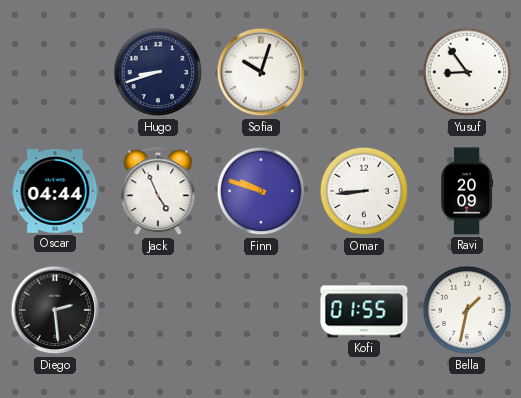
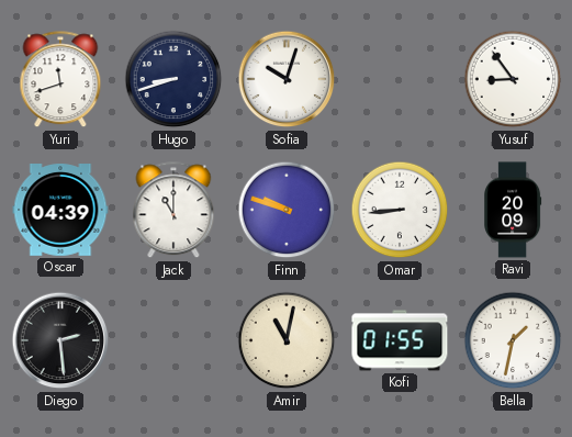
Yuri: none -> 11:42
Oscar: 04:44 -> 04:39
Jack: 4:56 -> 11:00
Amir: none -> 11:02
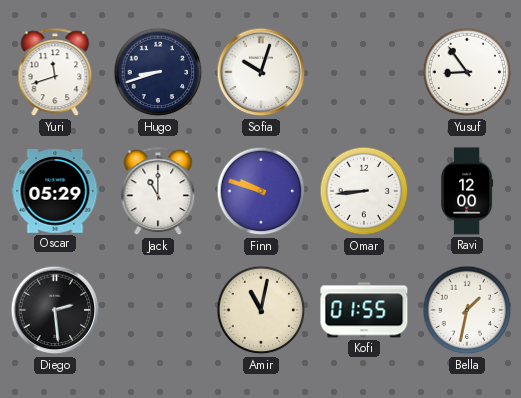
Oscar: 04:39 -> 05:29
Ravi: 20:09 -> 12:00
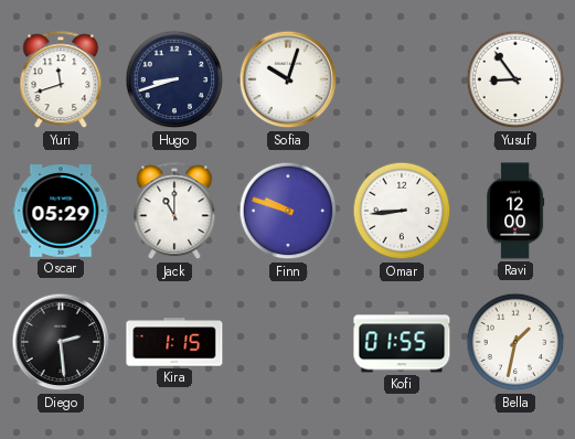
Kira: none -> 1:15
Amir: 11:02 -> none
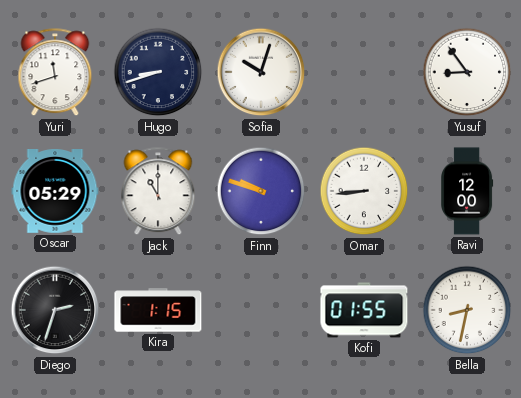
Diego: 2:29 -> 2:33
Bella: 1:32 -> 8:32
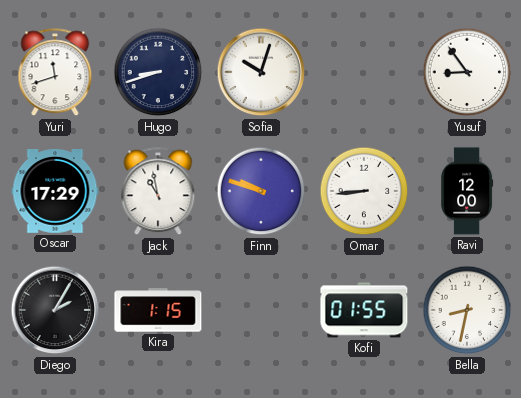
Oscar: 05:29 -> 17:29
Jack: 11:00 -> 10:58
Diego: 2:33 -> 2:05
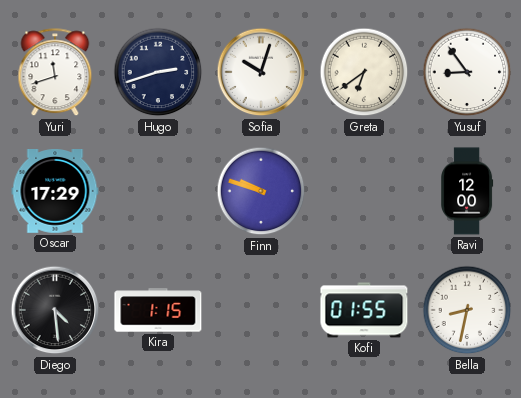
Hugo: 8:42 -> 2:42
Greta: none -> 6:39
Jack: 10:58 -> none
Omar: 8:44 -> none
Diego: 2:05 -> 4:29
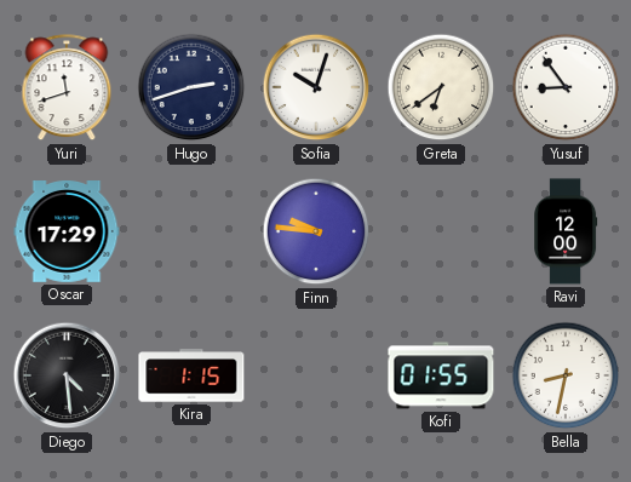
Finn: 9:48 -> 9:46
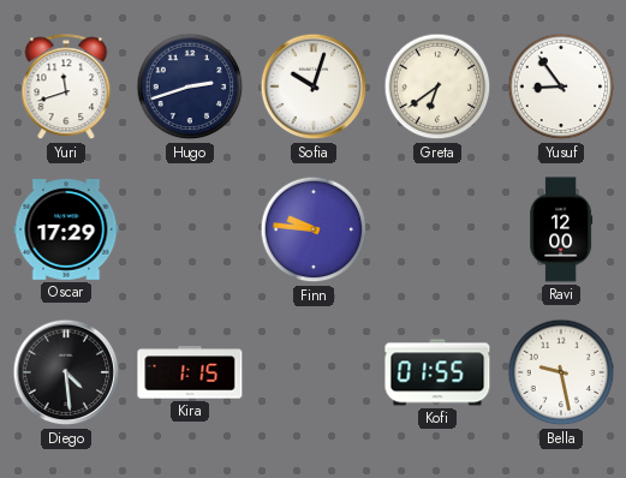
Bella: 8:32 -> 9:28
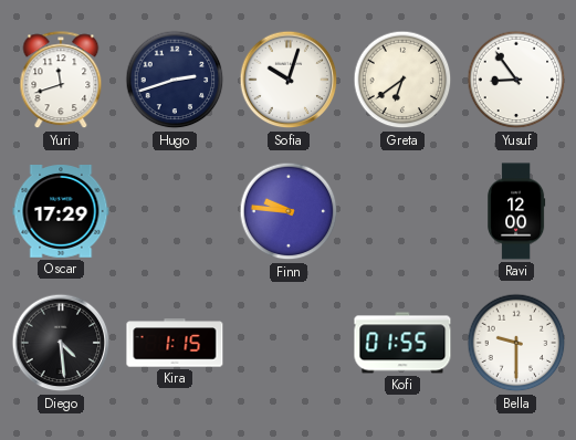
Bella: 9:28 -> 9:30
